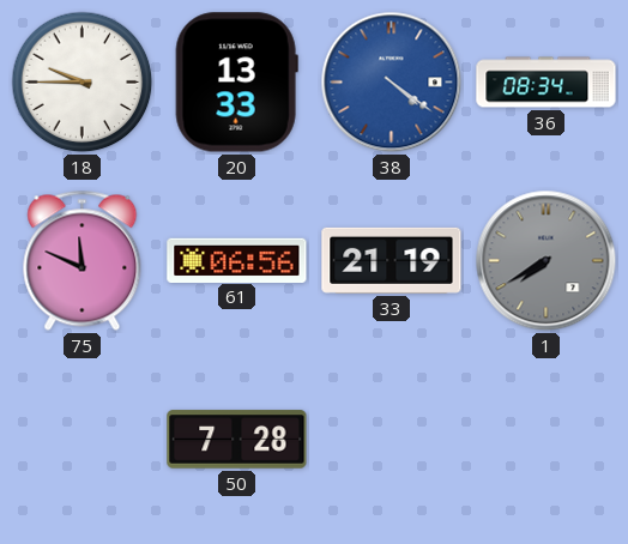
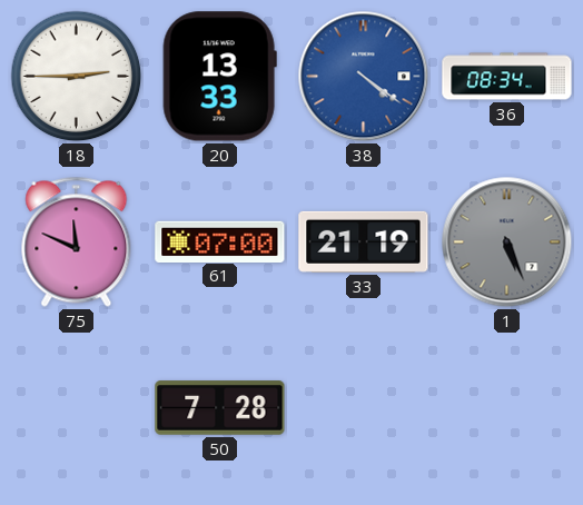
18: 9:45 -> 2:45
61: 06:56 -> 07:00
1: 7:40 -> 5:26
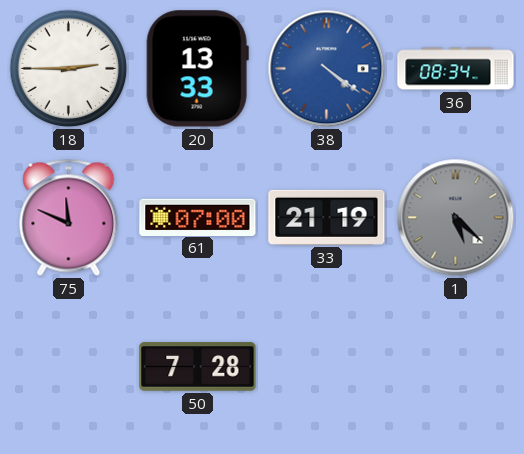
1: 5:26 -> 5:22
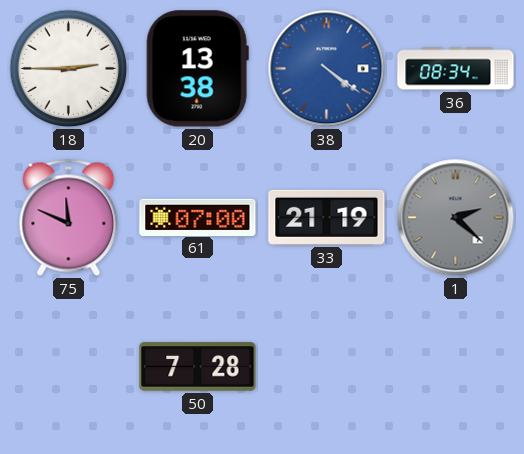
20: 13:33 -> 13:38
1: 5:22 -> 2:22
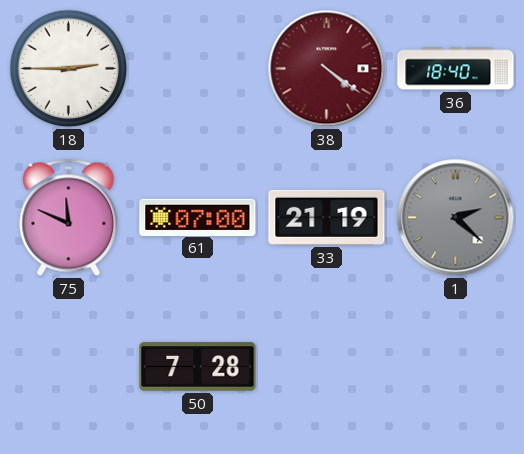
20: 13:38 -> none
38 dial: blue -> burgundy
36: 08:34 -> 18:40
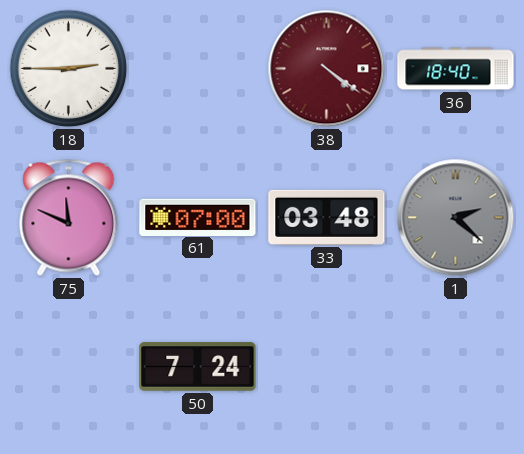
33: 21:19 -> 03:48
50: 7:28 -> 7:24
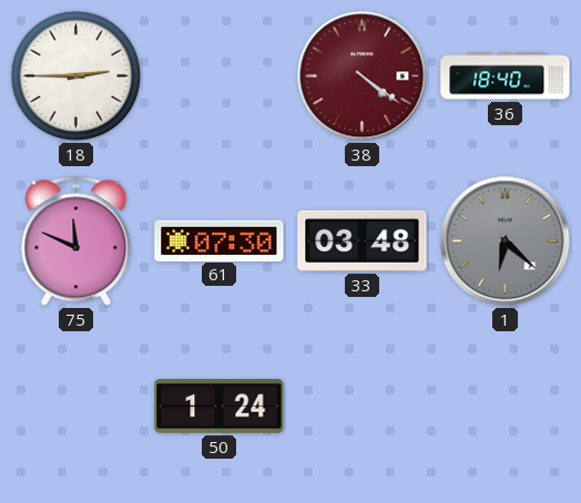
61: 07:00 -> 07:30
1: 2:22 -> 6:22
50: 7:24 -> 1:24
